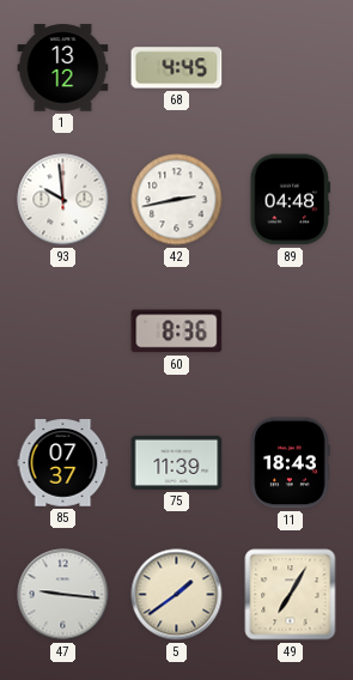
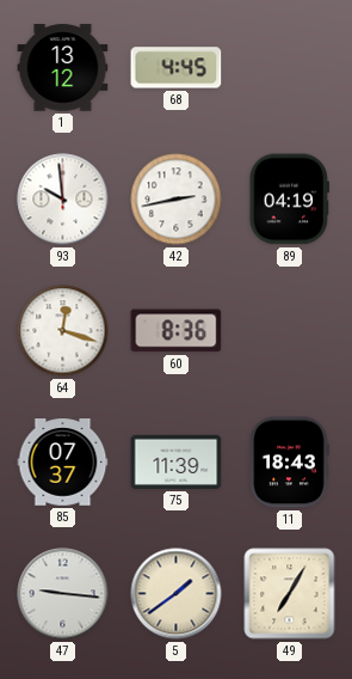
89: 04:48 -> 04:19
64: none -> 12:18
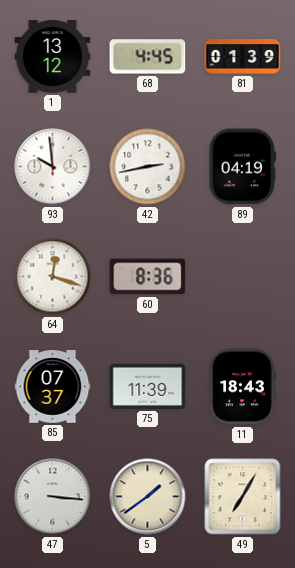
81: none -> 01:39
47: 9:16 -> 3:16
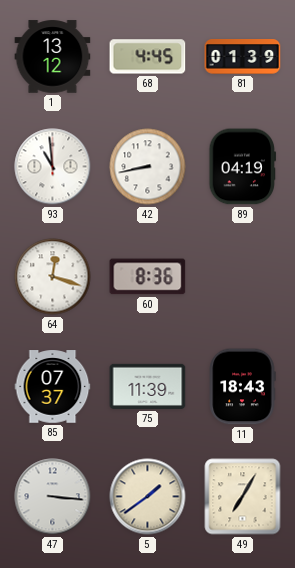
93: 9:59 -> 10:59
42: 2:43 -> 8:43
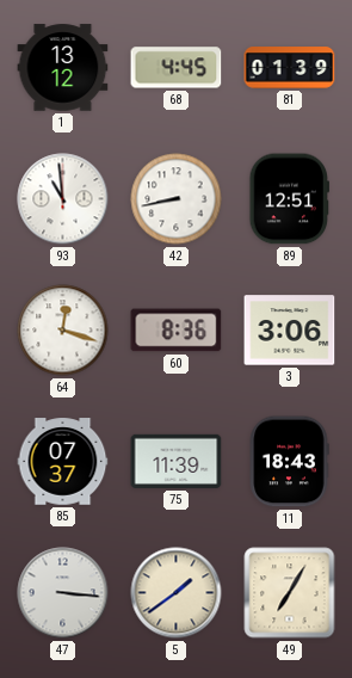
89: 04:19 -> 12:51
3: none -> 3:06
